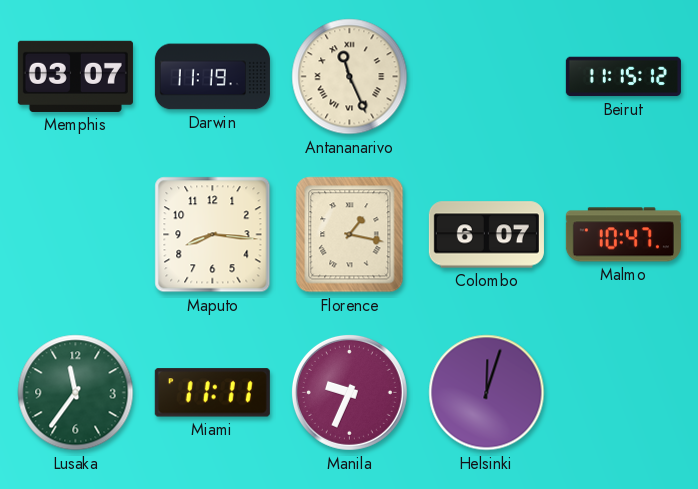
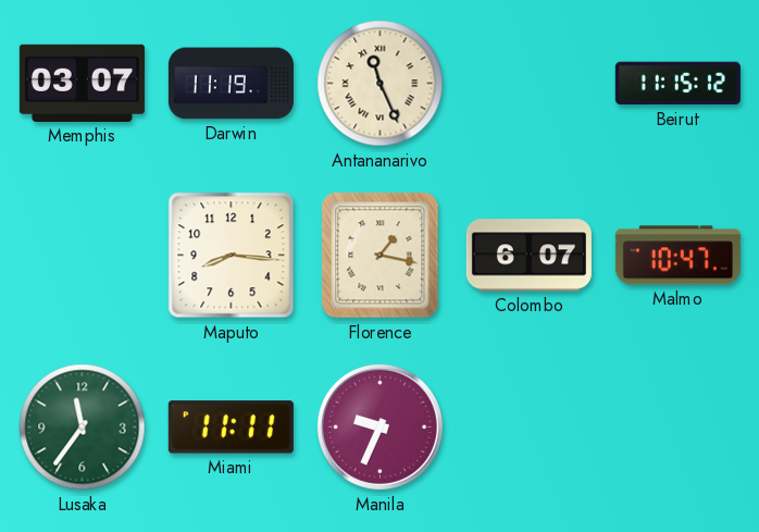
Helsinki: 12:03 -> none
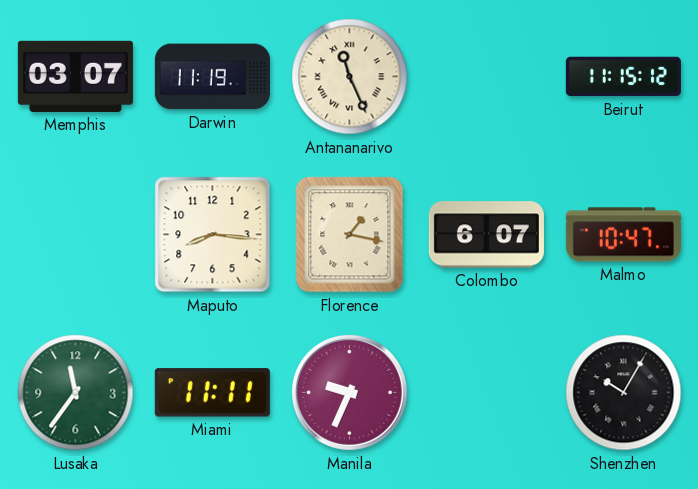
Shenzhen: none -> 10:05
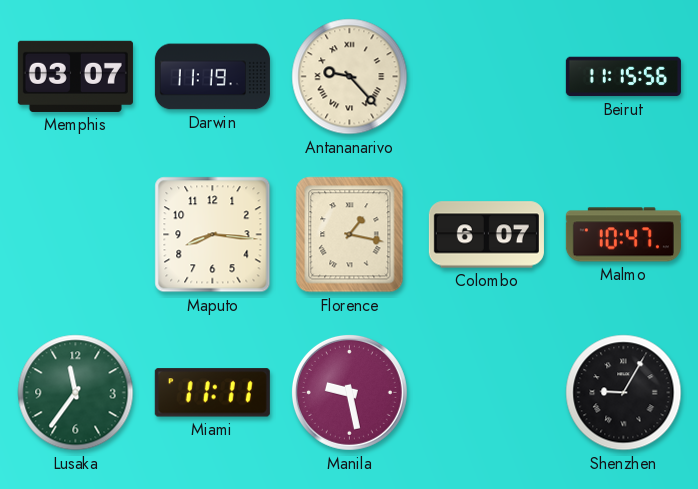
Antananarivo: 11:26 -> 9:23
Beirut: 11:15:12 -> 11:15:56
Manila: 9:34 -> 9:28
Shenzhen: 10:05 -> 9:05
